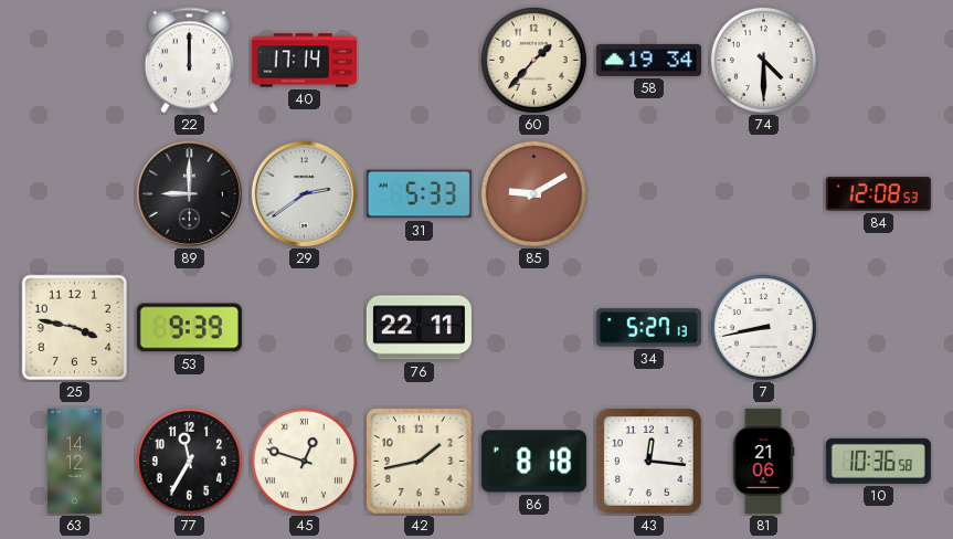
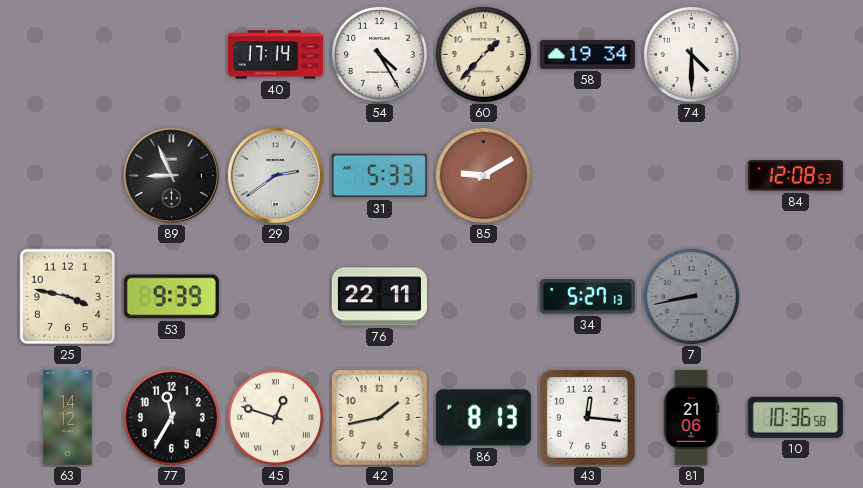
22: 12:00 -> none
54: none -> 4:25
89: 9:00 -> 8:56
7 dial: white -> grey
86: 8:18 -> 8:13
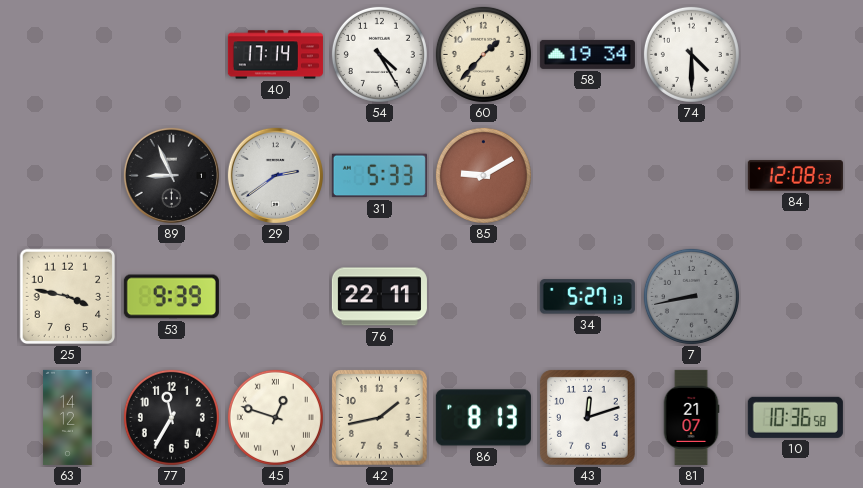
43: 12:16 -> 12:12
81: 21:06 -> 21:07
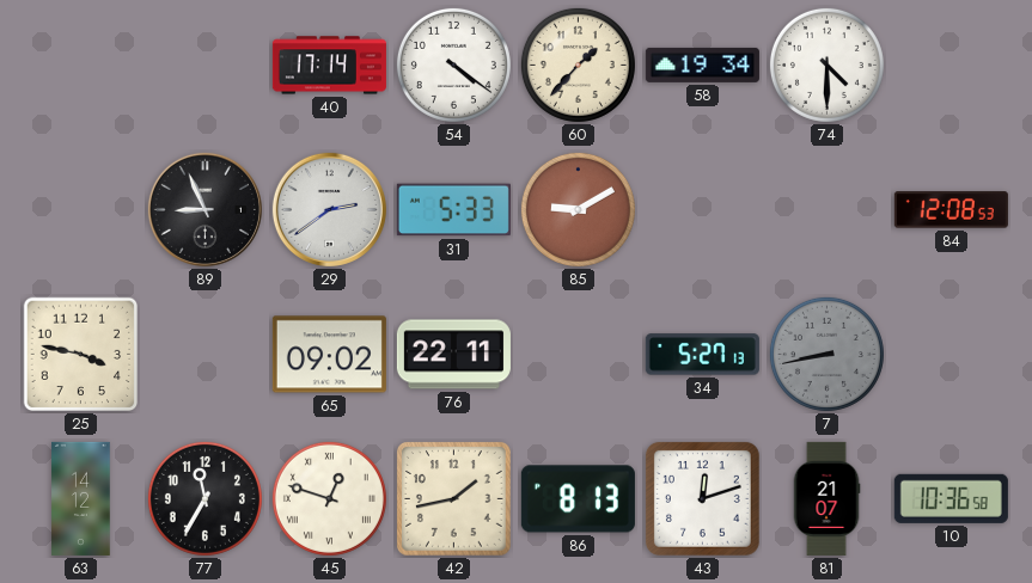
54: 4:25 -> 4:21
53: 9:39 -> none
65: none -> 09:02
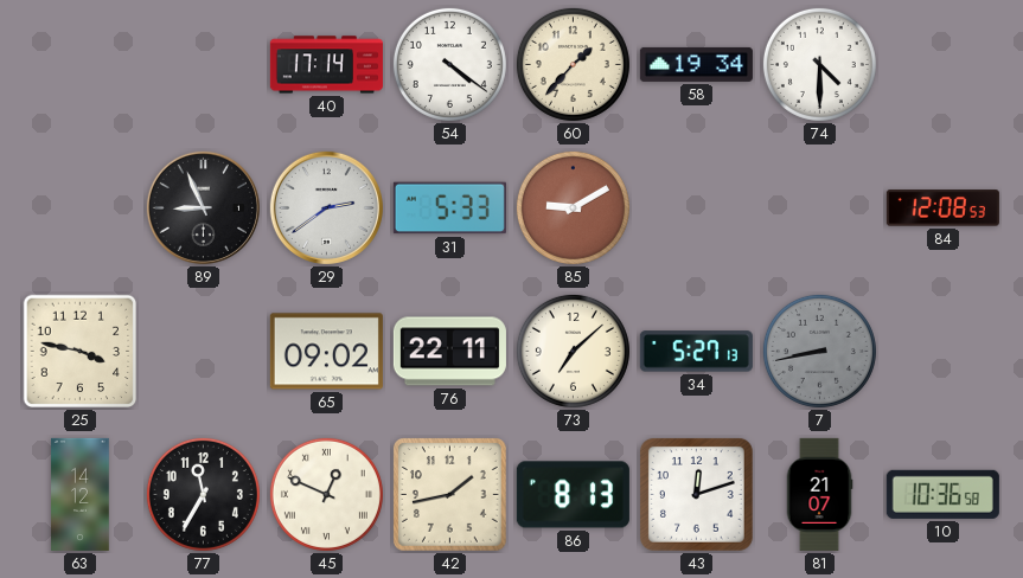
73: none -> 7:08
45: 12:48 -> 12:49
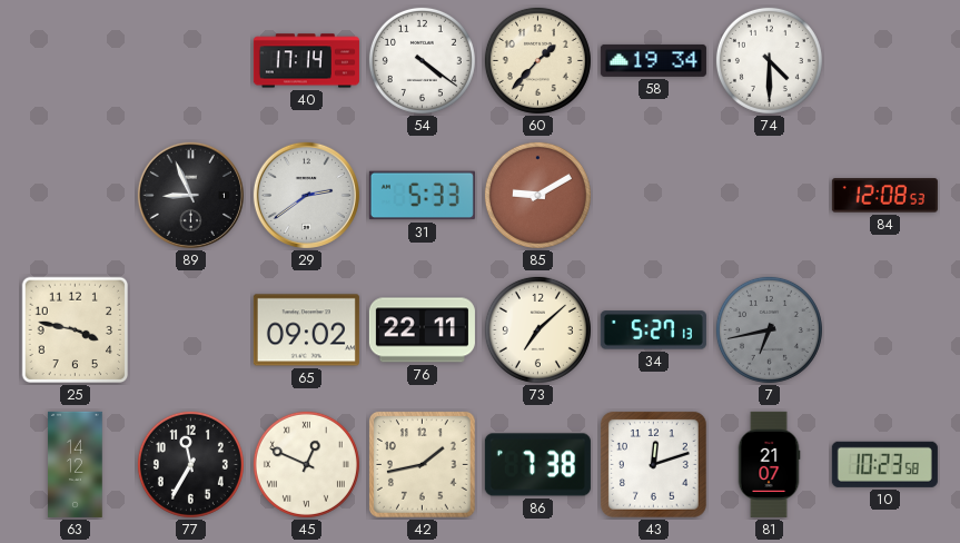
7: 8:43 -> 6:43
86: 8:13 -> 7:38
10: 10:36 -> 10:23
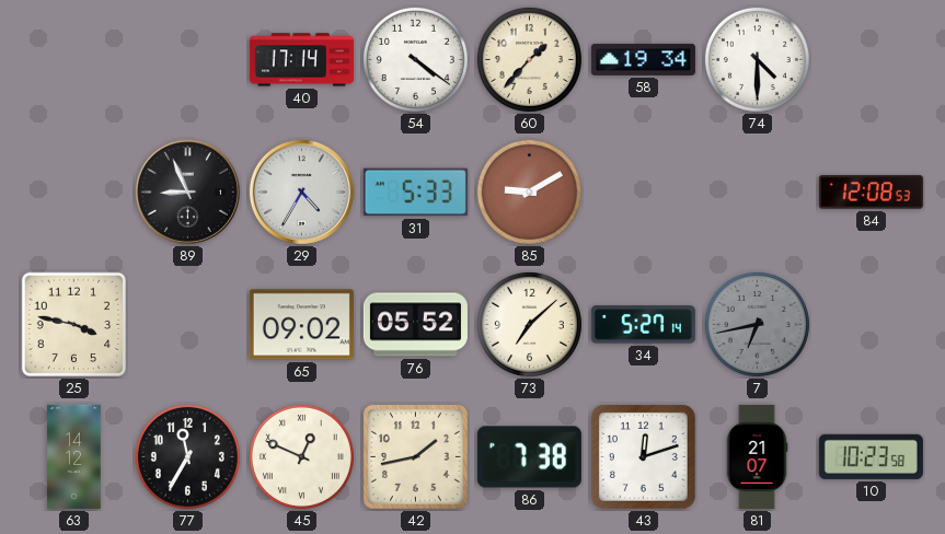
29: 2:39 -> 4:35
76: 22:11 -> 05:52
34: 5:27:13 -> 5:27:14
